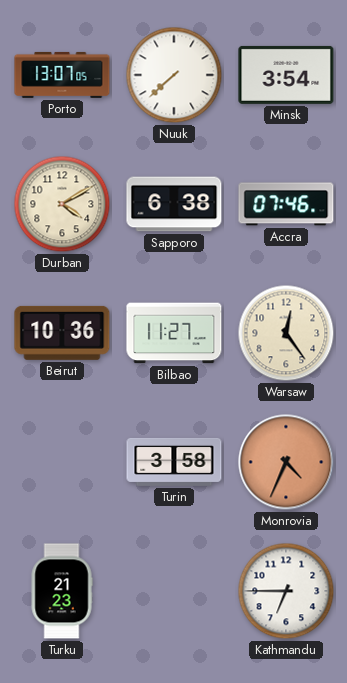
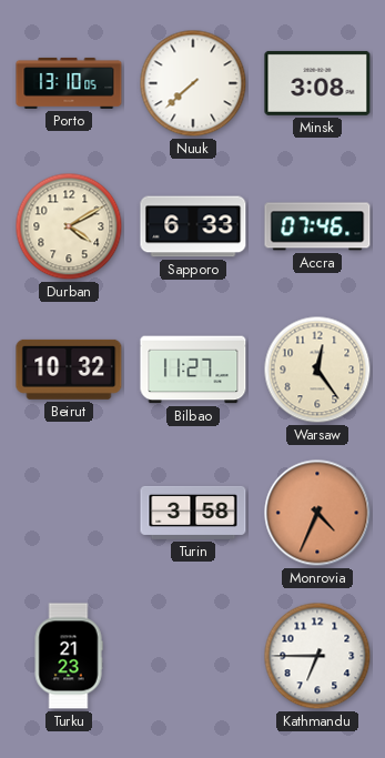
Porto: 13:07 -> 13:10
Minsk: 3:54 -> 3:08
Sapporo: 6:38 -> 6:33
Beirut: 10:36 -> 10:32
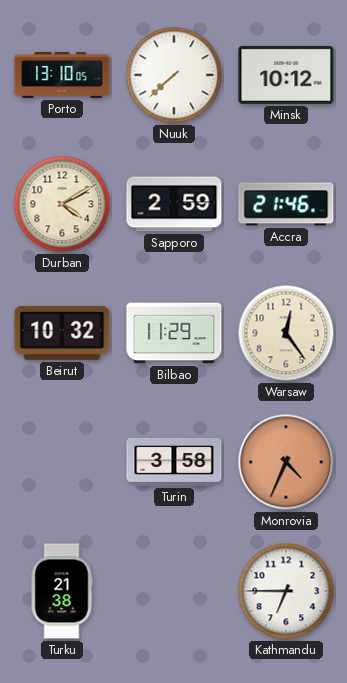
Minsk: 3:08 -> 10:12
Sapporo: 6:33 -> 2:59
Accra: 07:46 -> 21:46
Bilbao: 11:27 -> 11:29
Turku: 21:23 -> 21:38
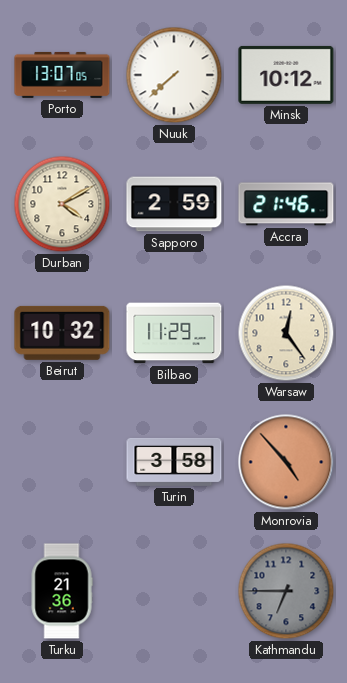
Porto: 13:10 -> 13:07
Monrovia: 4:34 -> 4:53
Turku: 21:38 -> 21:36
Kathmandu dial: white -> grey
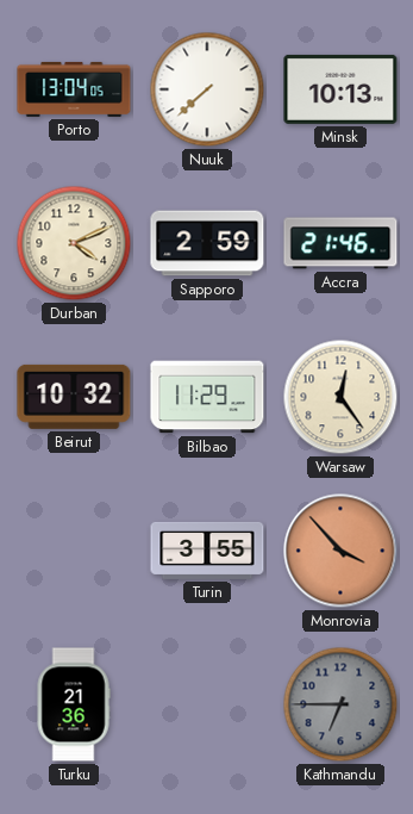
Porto: 13:07 -> 13:04
Minsk: 10:12 -> 10:13
Durban: 4:10 -> 4:11
Turin: 3:58 -> 3:55
Monrovia: 4:53 -> 3:53
